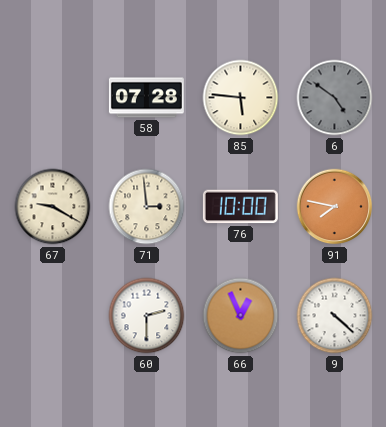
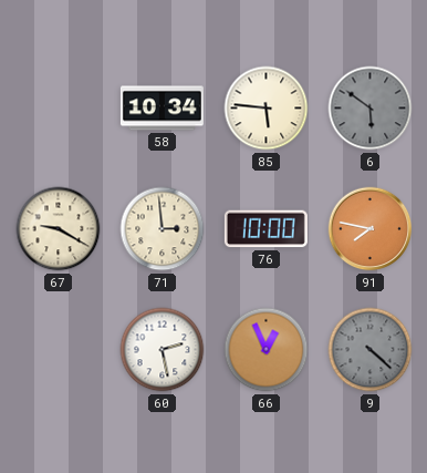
58: 07:28 -> 10:34
6: 4:51 -> 5:51
60: 2:30 -> 2:28
9 dial: white -> grey
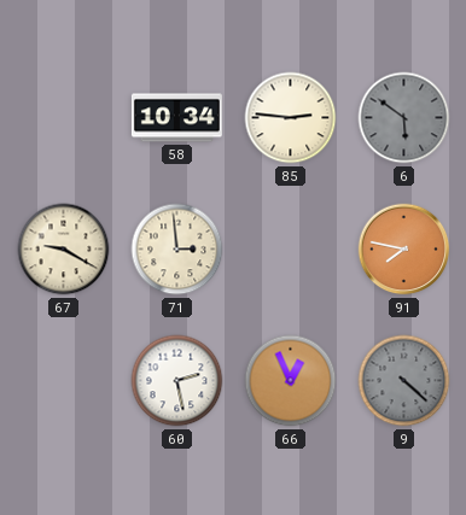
85: 5:46 -> 2:46
76: 10:00 -> none
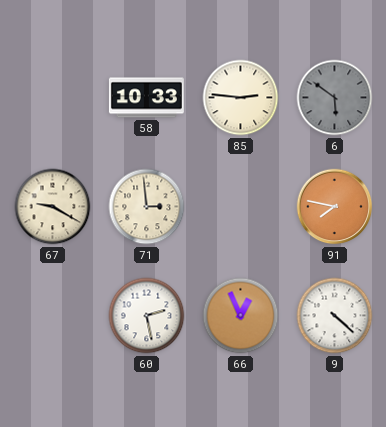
58: 10:34 -> 10:33
9 dial: grey -> white
